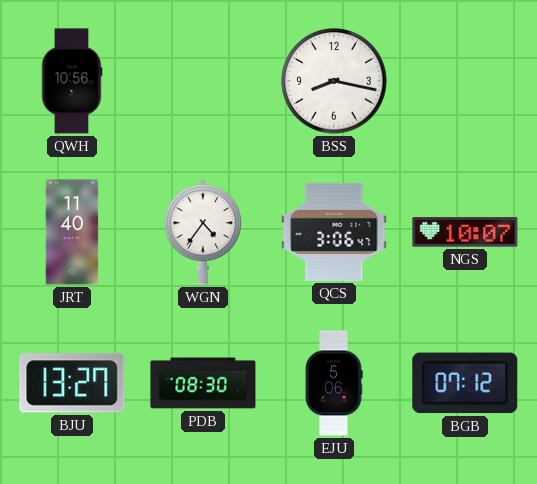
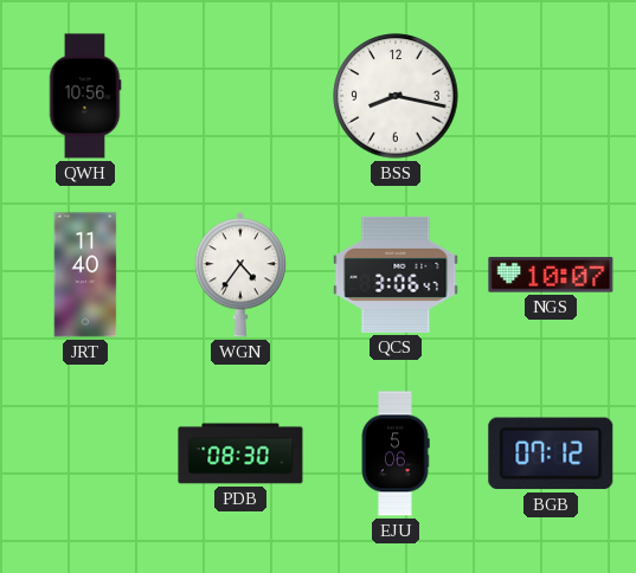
BJU: 13:27 -> none
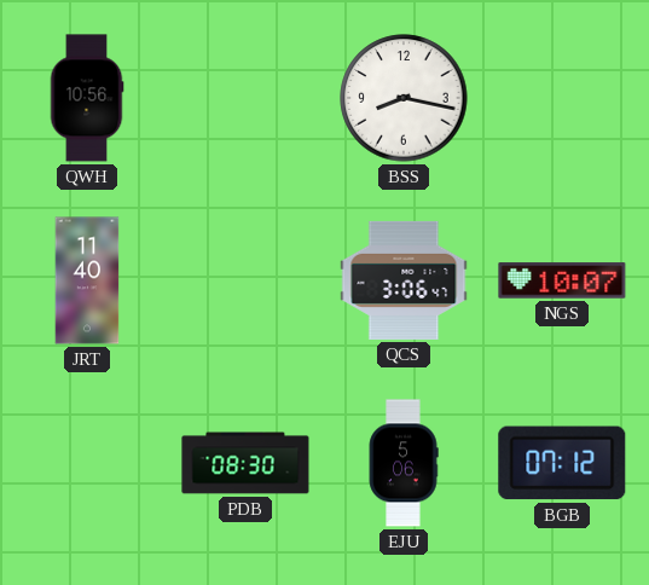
WGN: 4:36 -> none
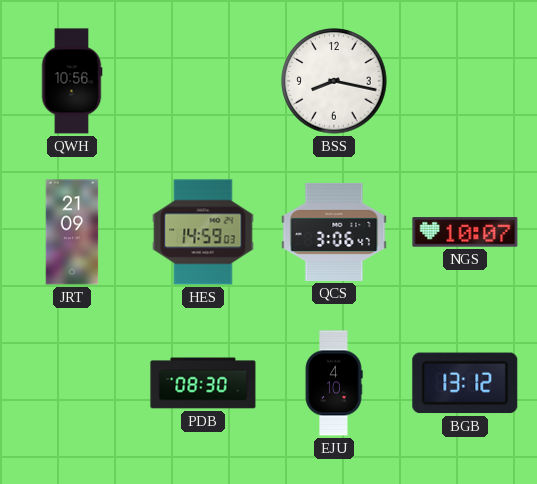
JRT: 11:40 -> 21:09
HES: none -> 14:59
EJU: 5:06 -> 4:10
BGB: 07:12 -> 13:12
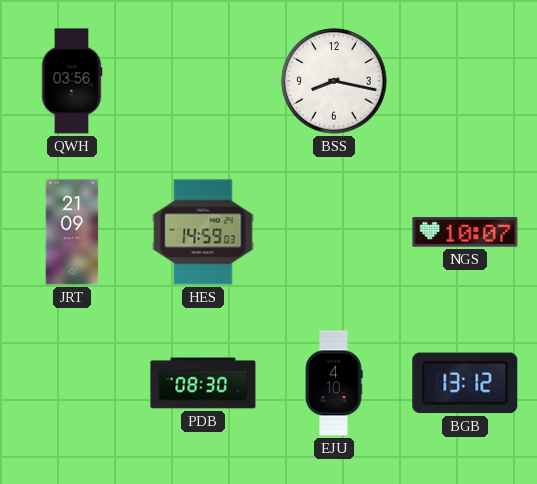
QWH: 10:56 -> 03:56
QCS: 3:06 -> none
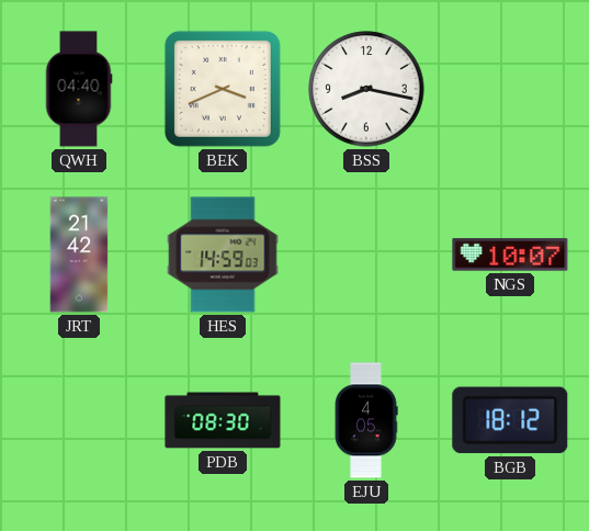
QWH: 03:56 -> 04:40
BEK: none -> 3:41
JRT: 21:09 -> 21:42
EJU: 4:10 -> 4:05
BGB: 13:12 -> 18:12
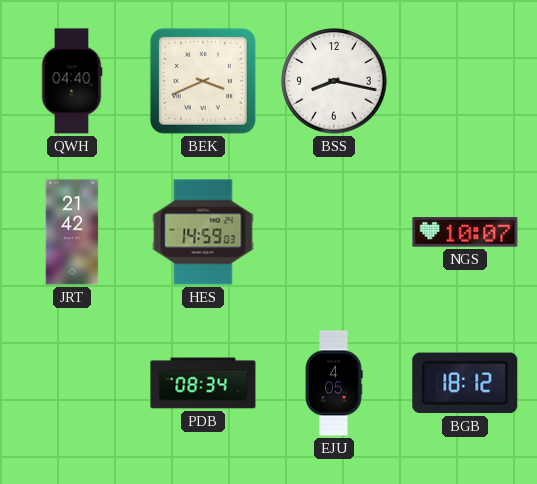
PDB: 08:30 -> 08:34
